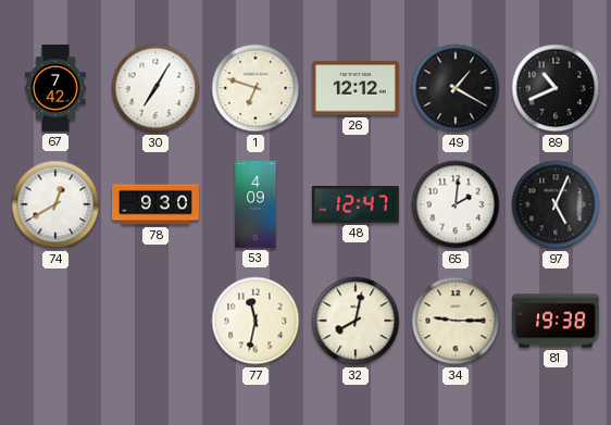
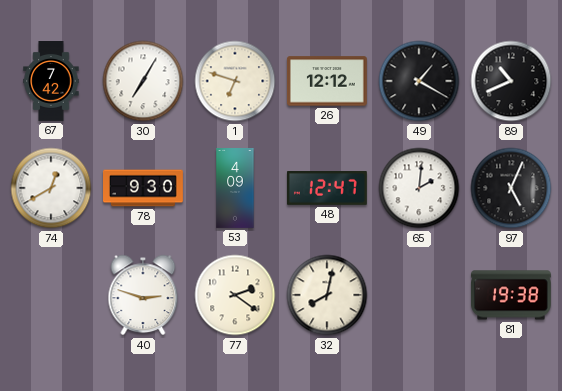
40: none -> 2:48
77: 11:32 -> 2:21
34: 9:15 -> none
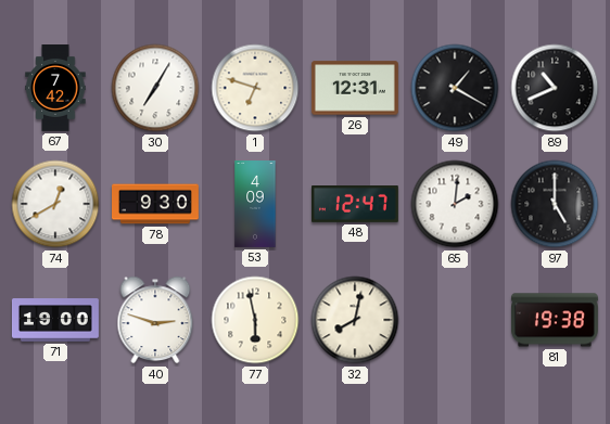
26: 12:12 -> 12:31
97: 5:04 -> 5:00
71: none -> 19:00
77: 2:21 -> 5:58
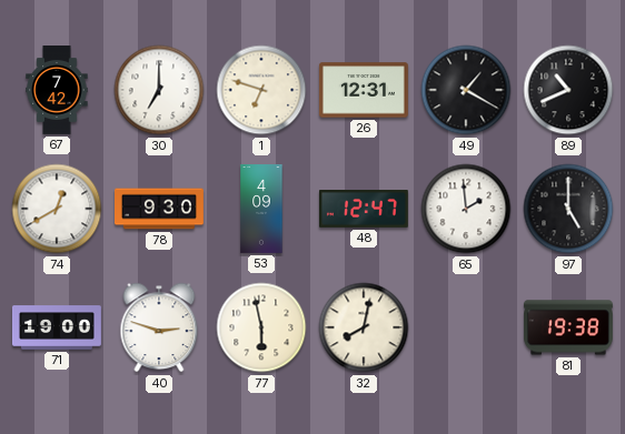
30: 7:05 -> 7:00
65: 2:01 -> 1:59
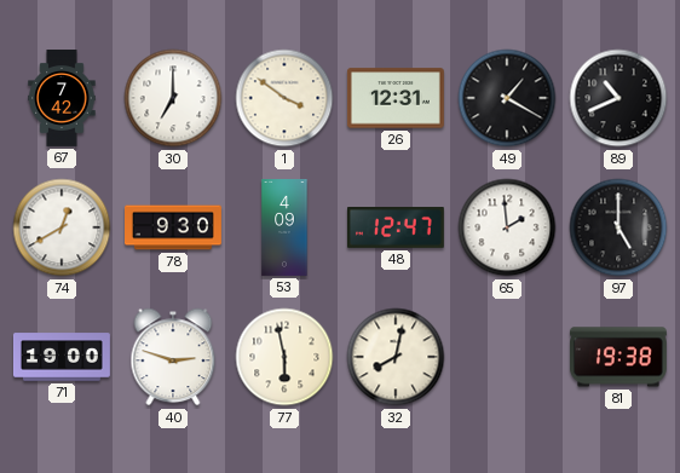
1: 6:48 -> 3:51
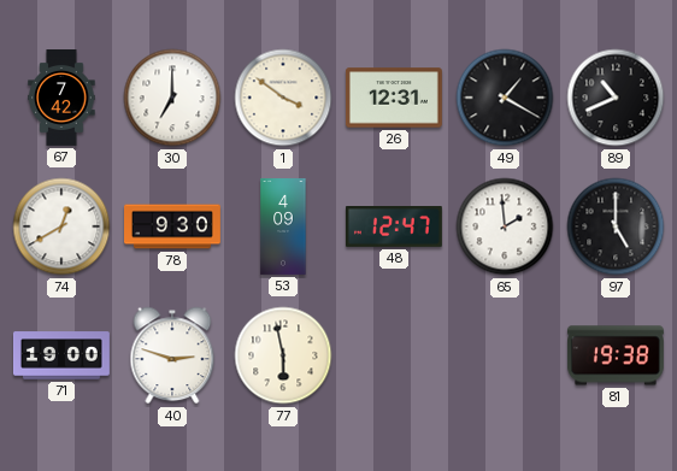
32: 8:02 -> none
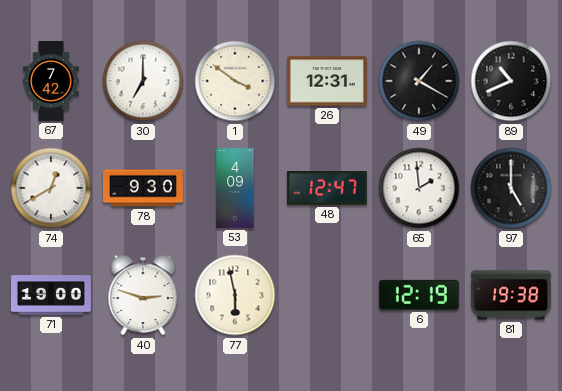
6: none -> 12:19
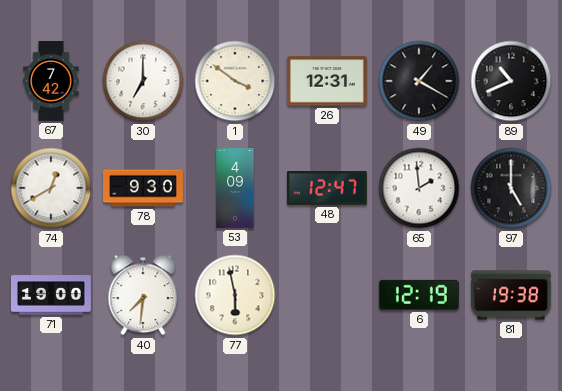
40: 2:48 -> 7:31
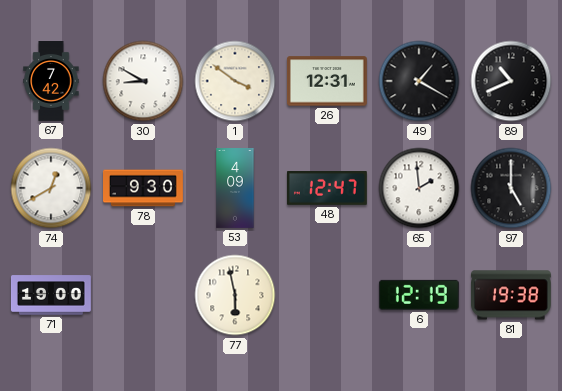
30: 7:00 -> 8:50
40: 7:31 -> none
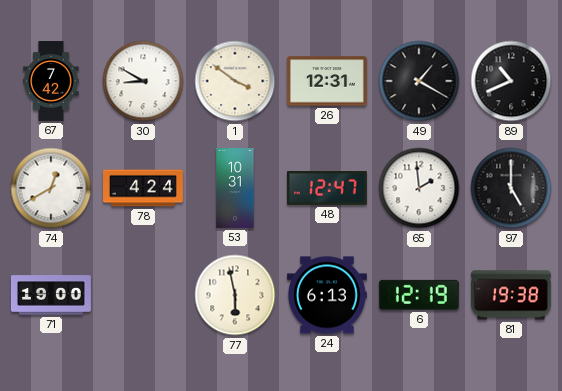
78: 9:30 -> 4:24
53: 4:09 -> 10:31
24: none -> 6:13
